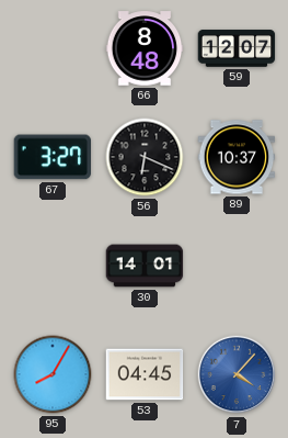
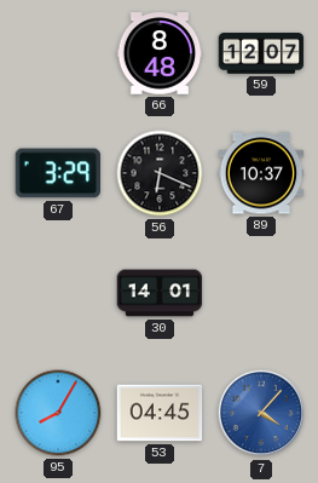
67: 3:27 -> 3:29
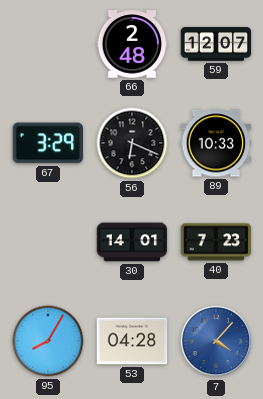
66: 8:48 -> 2:48
89: 10:37 -> 10:33
40: none -> 7:23
53: 04:45 -> 04:28
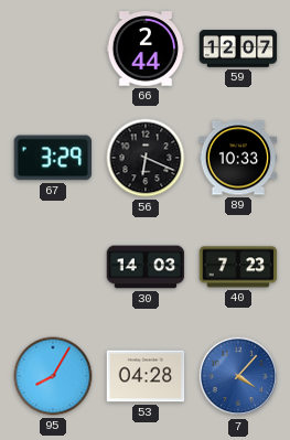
66: 2:48 -> 2:44
30: 14:01 -> 14:03
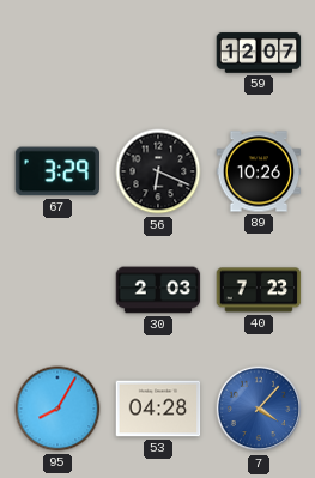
66: 2:44 -> none
89: 10:33 -> 10:26
30: 14:03 -> 2:03
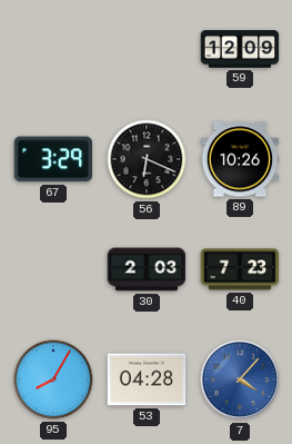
59: 12:07 -> 12:09
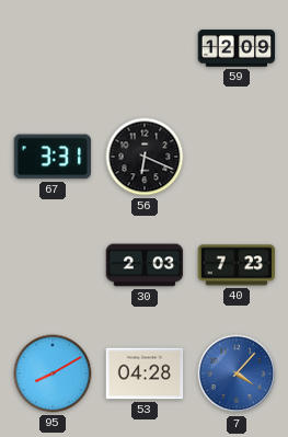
67: 3:29 -> 3:31
89: 10:26 -> none
95: 8:05 -> 8:10
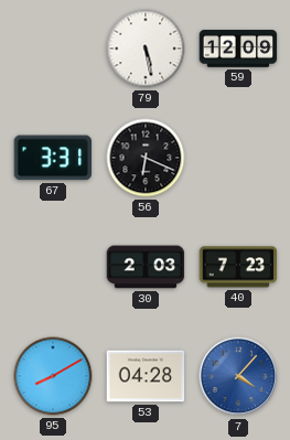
79: none -> 5:28
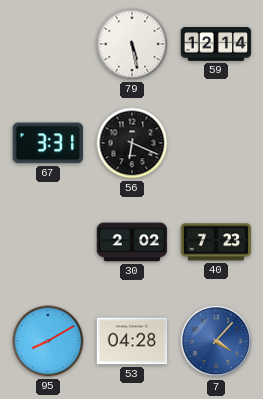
59: 12:09 -> 12:14
30: 2:03 -> 2:02
